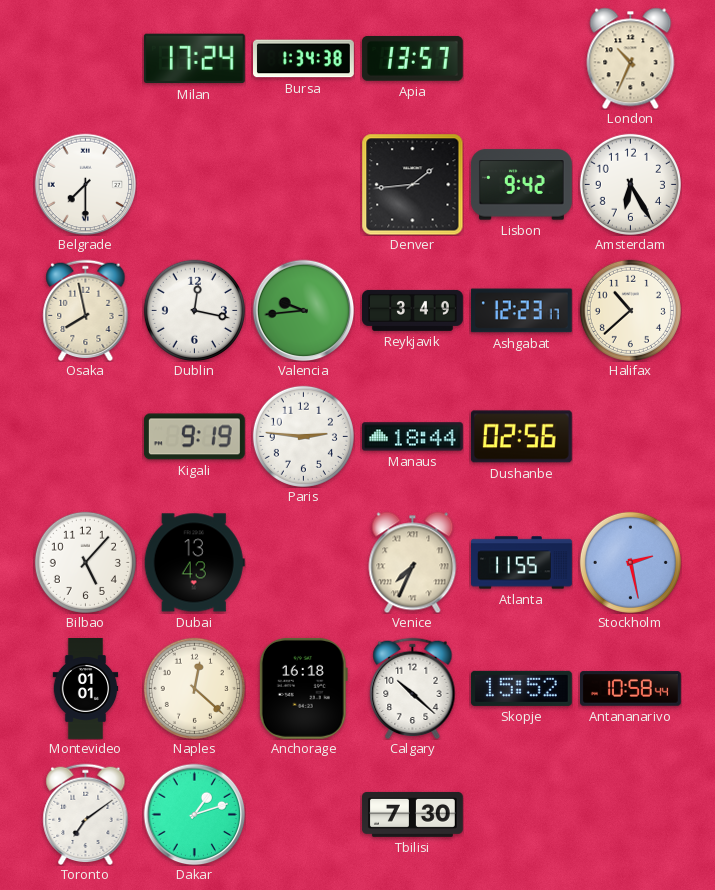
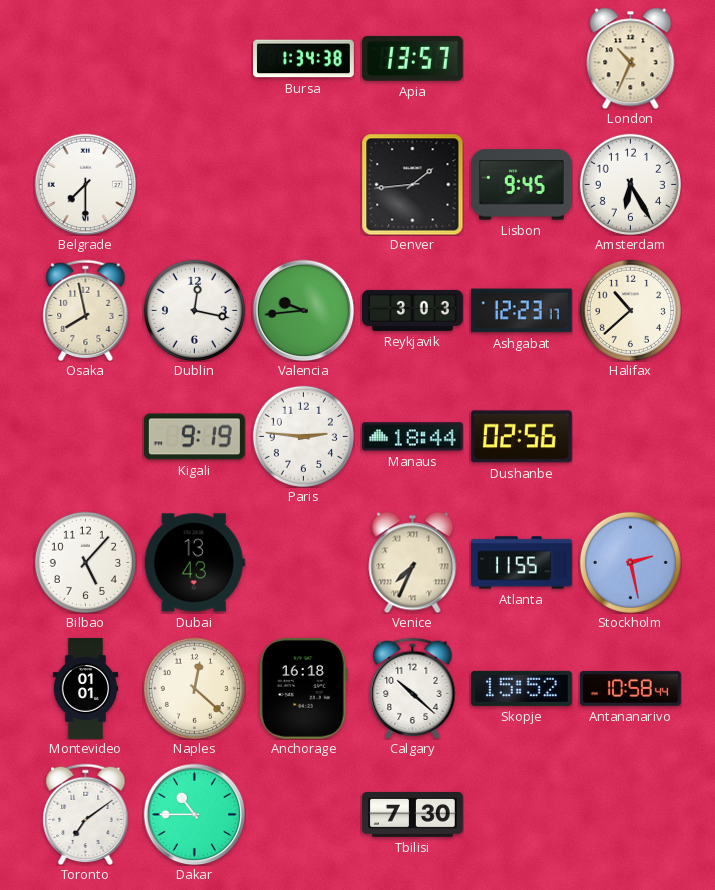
Milan: 17:24 -> none
Lisbon: 9:42 -> 9:45
Reykjavik: 3:49 -> 3:03
Dakar: 1:12 -> 10:45
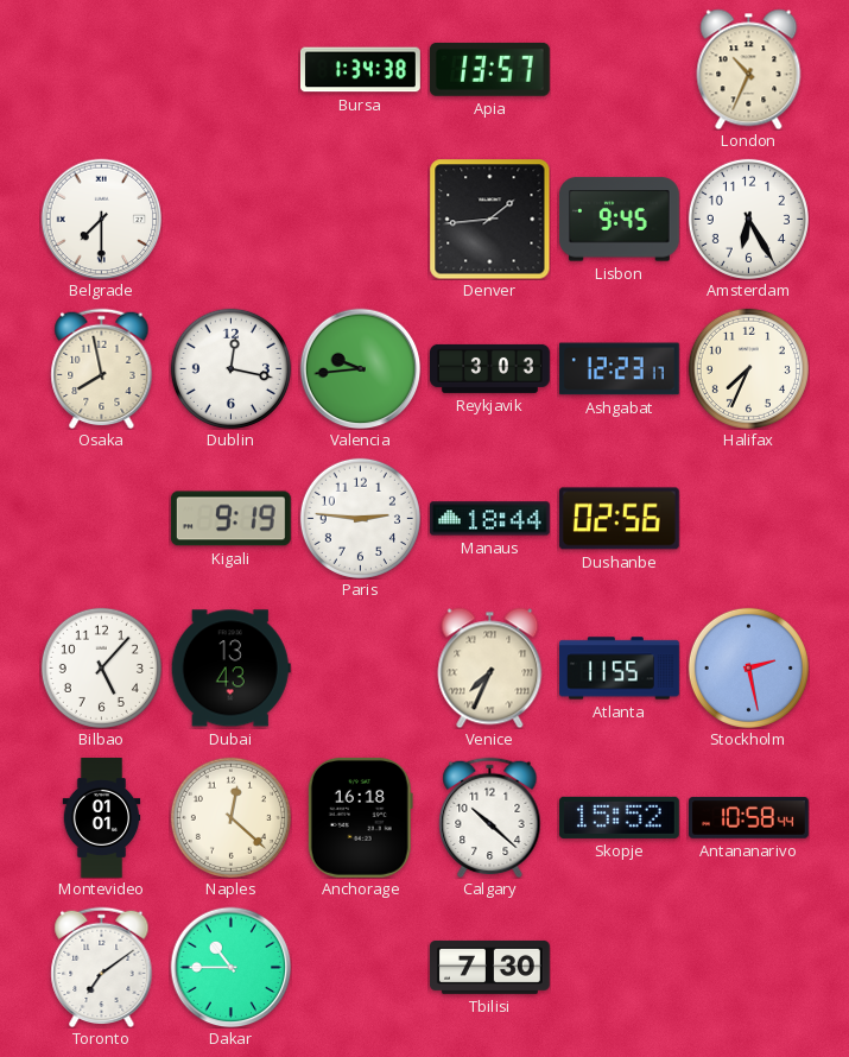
Halifax: 10:38 -> 7:34
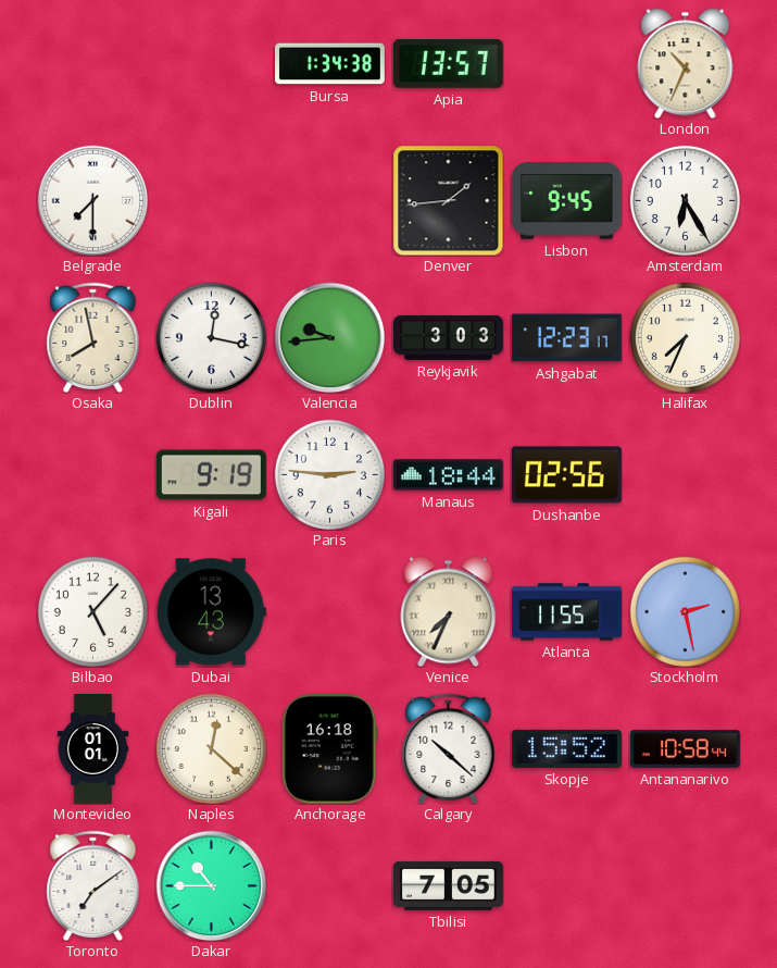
Tbilisi: 7:30 -> 7:05
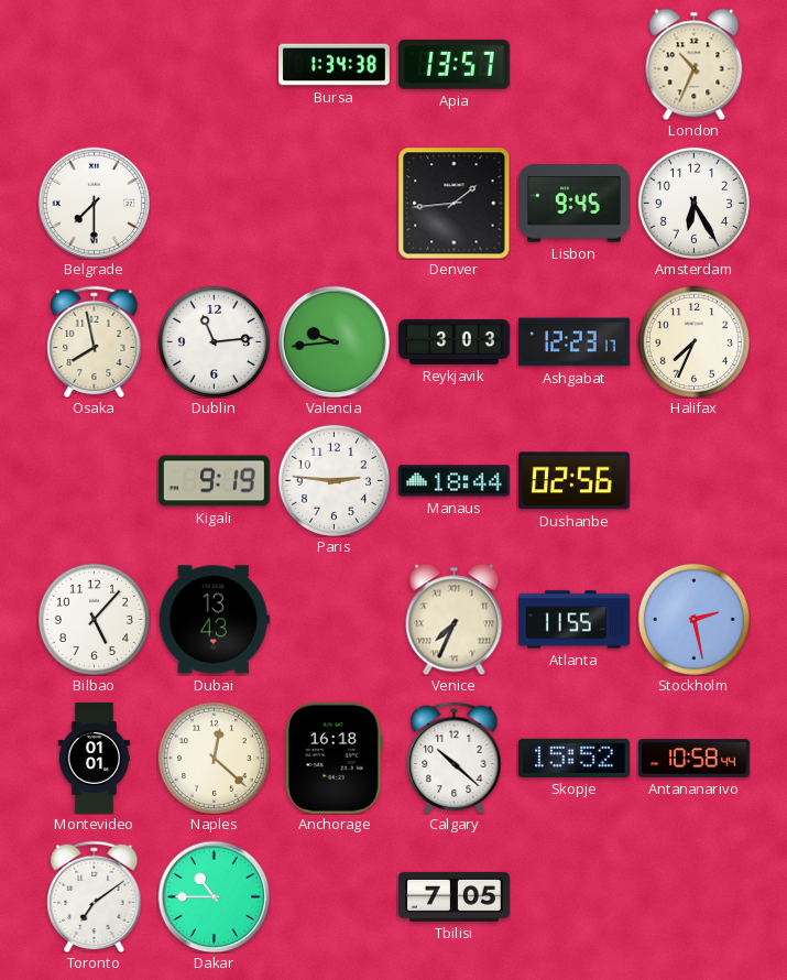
Dublin: 12:17 -> 11:14
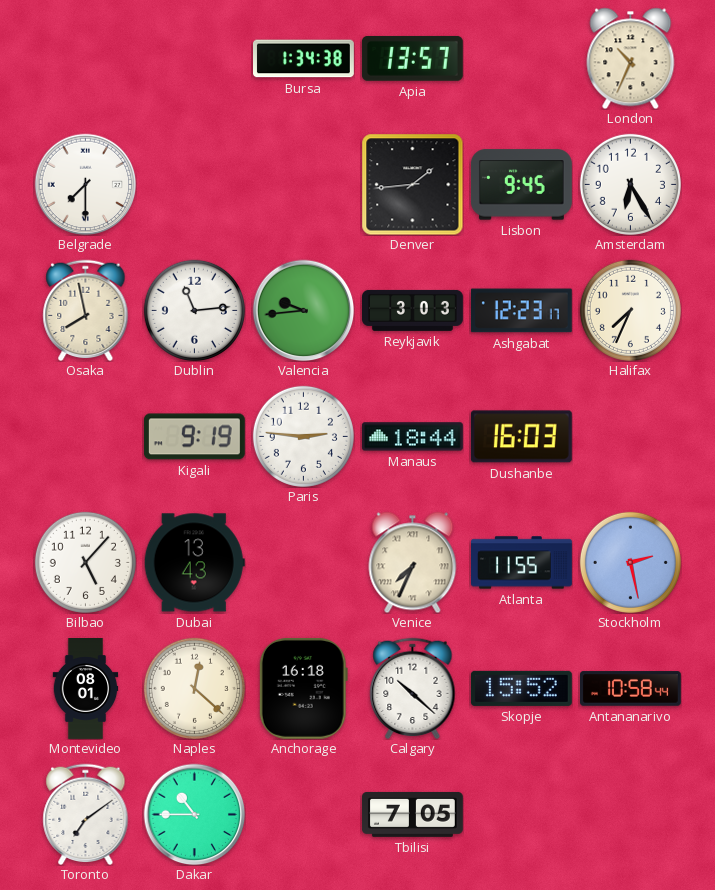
Dushanbe: 02:56 -> 16:03
Montevideo: 01:01 -> 08:01
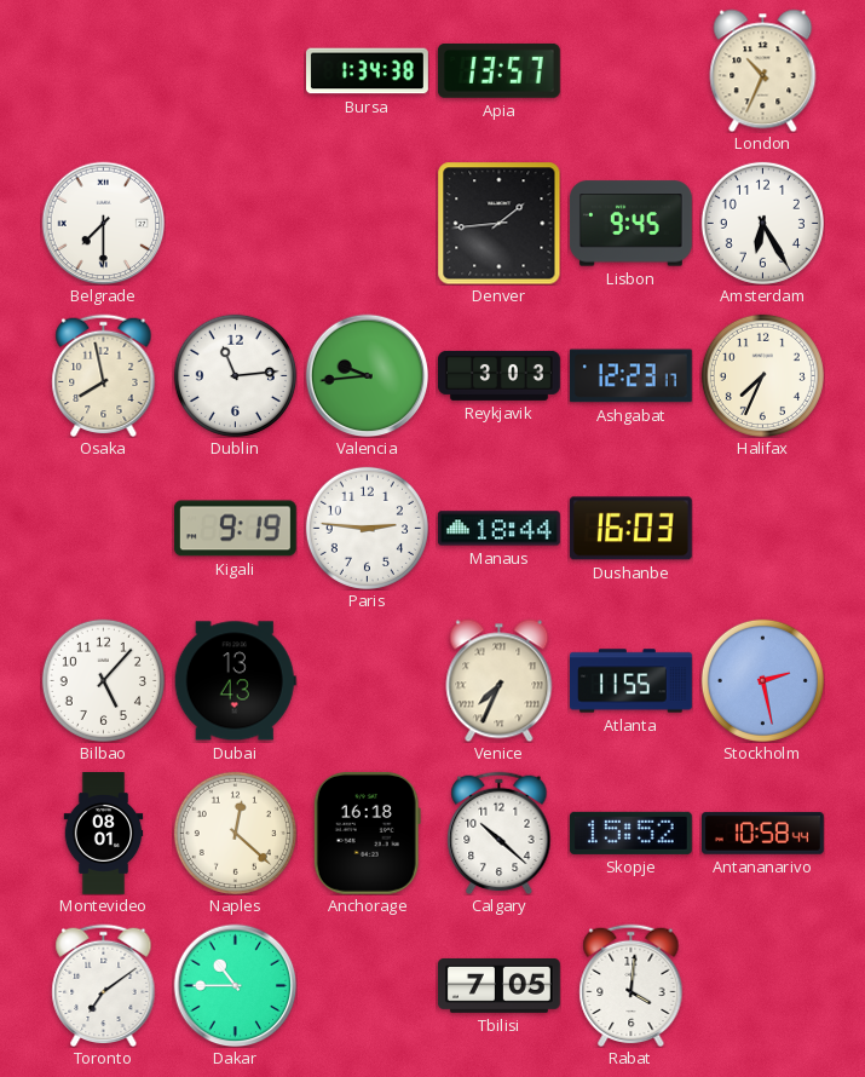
Rabat: none -> 4:01
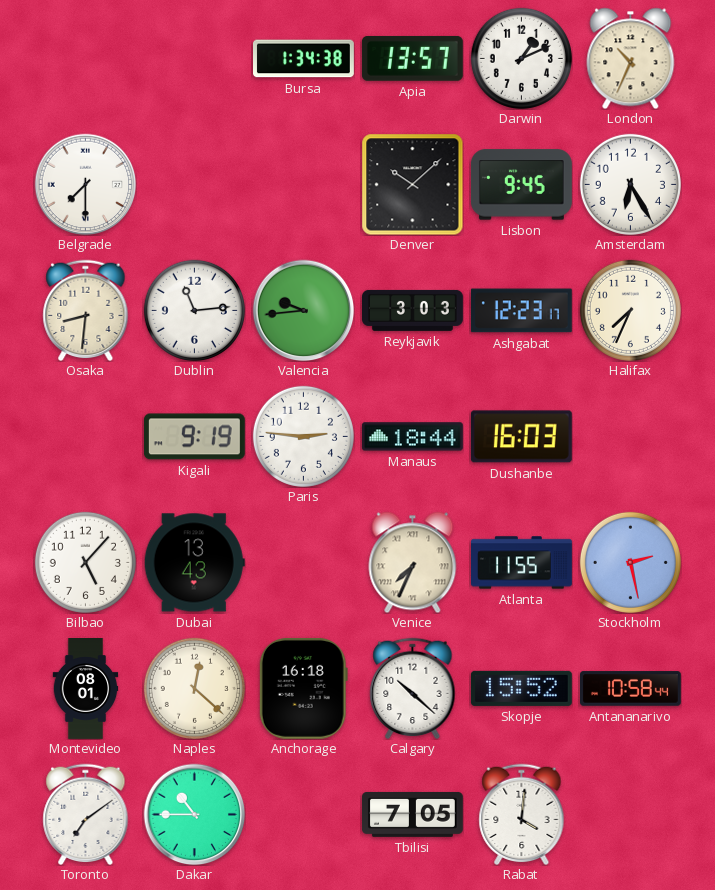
Darwin: none -> 1:11
Denver: 1:44 -> 10:08
Osaka: 7:58 -> 8:31
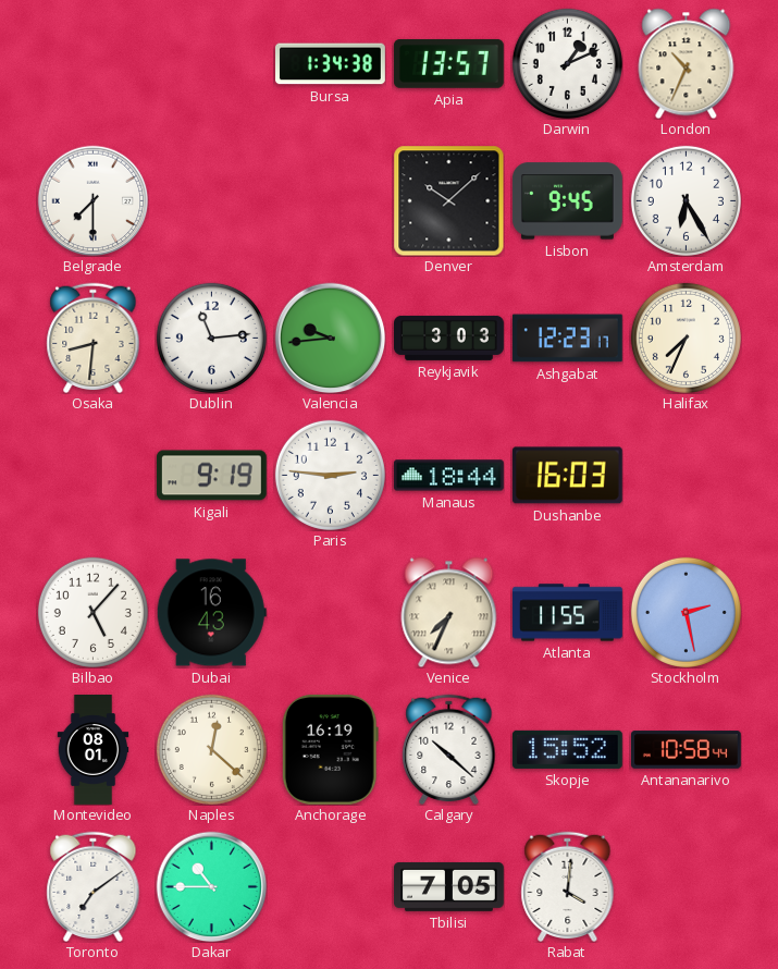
Dubai: 13:43 -> 16:43
Anchorage: 16:18 -> 16:19
